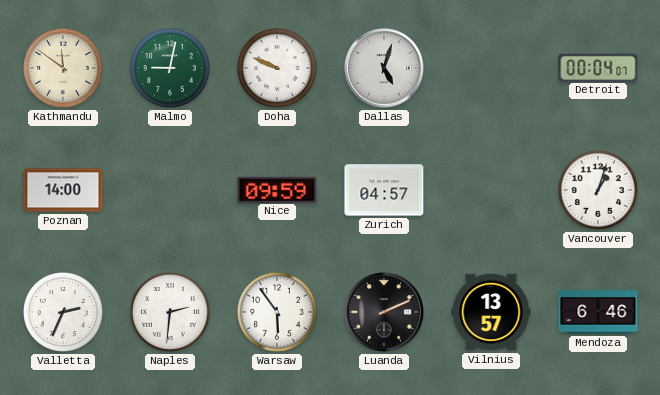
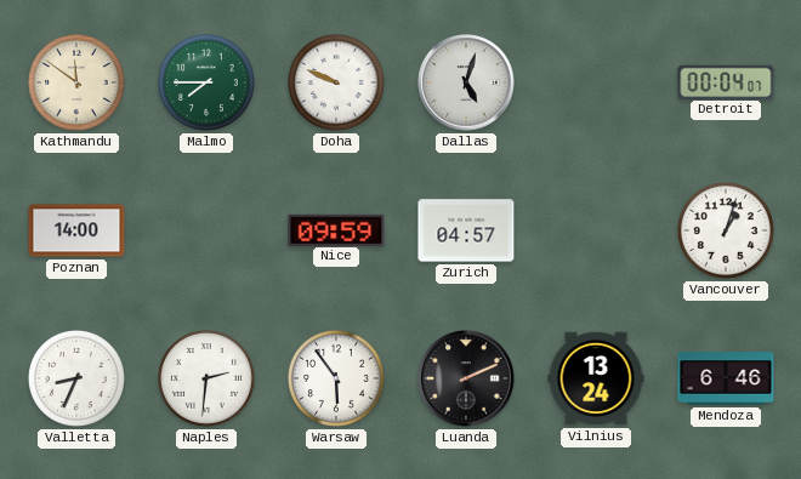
Malmo: 9:02 -> 7:45
Valletta: 2:34 -> 8:34
Vilnius: 13:57 -> 13:24
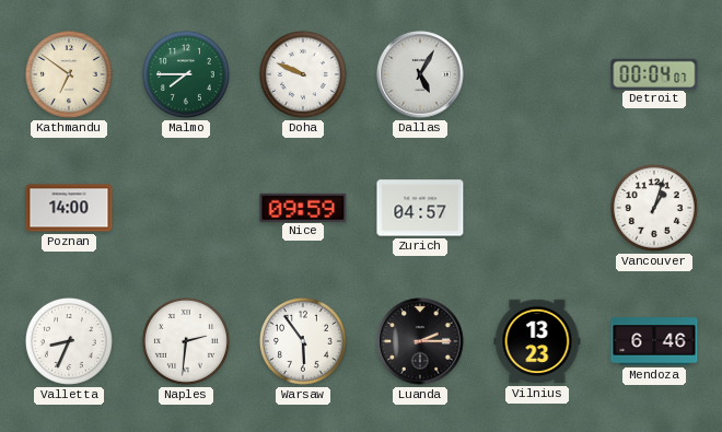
Kathmandu: 11:51 -> 6:51
Dallas: 5:03 -> 5:05
Luanda: 2:11 -> 2:15
Vilnius: 13:24 -> 13:23
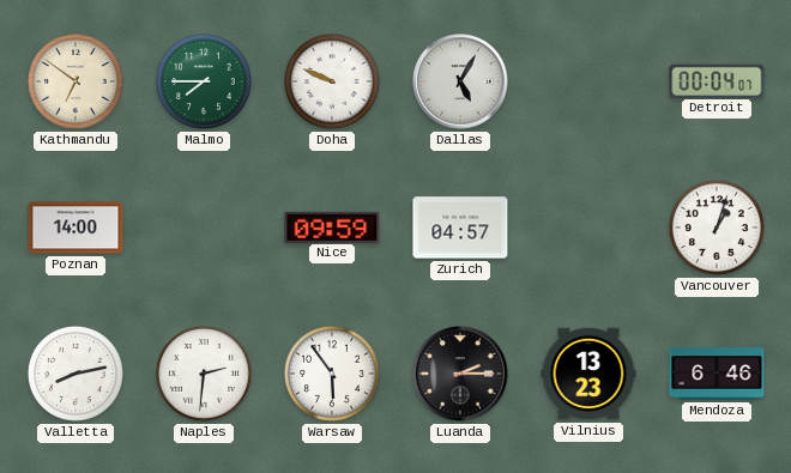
Valletta: 8:34 -> 8:13
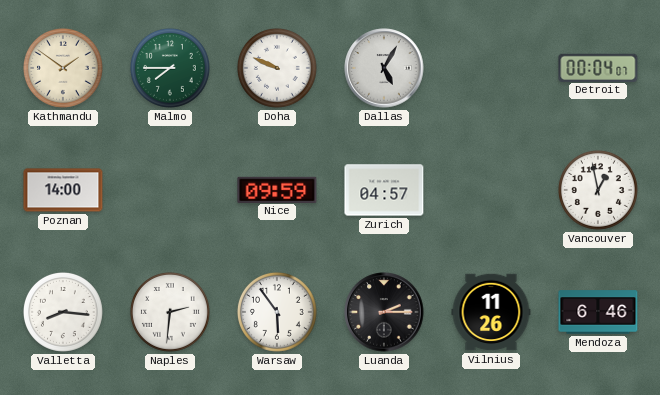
Kathmandu: 6:51 -> 1:51
Vancouver: 1:03 -> 12:58
Valletta: 8:13 -> 8:16
Vilnius: 13:23 -> 11:26
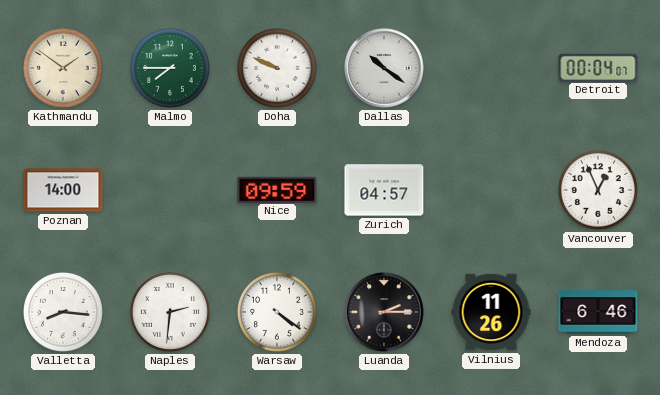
Dallas: 5:05 -> 10:21
Vancouver: 12:58 -> 12:56
Warsaw: 5:54 -> 4:21
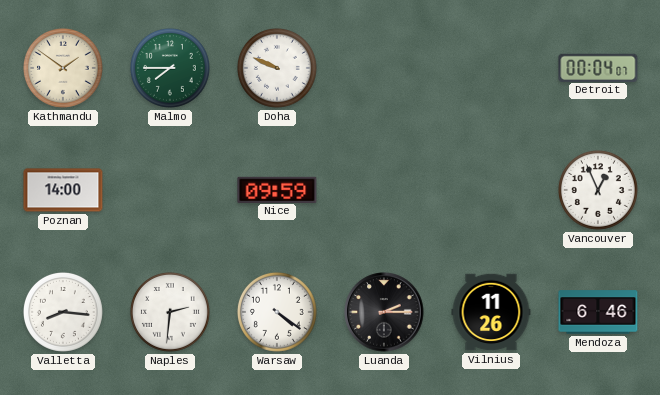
Dallas: 10:21 -> none
Zurich: 04:57 -> none
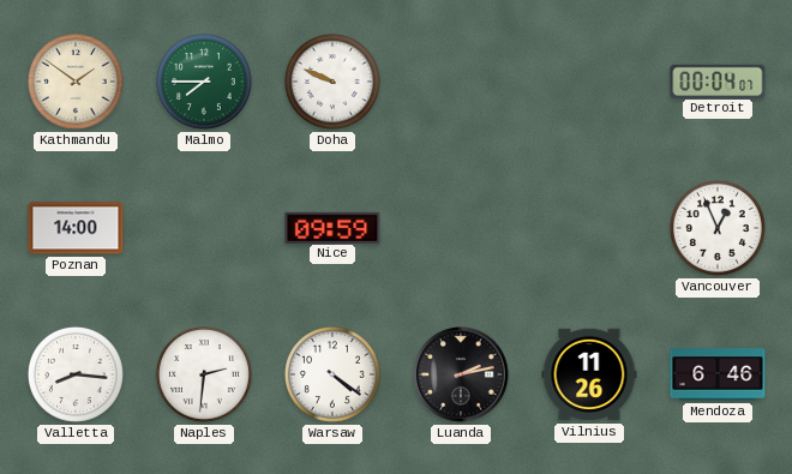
Luanda: 2:15 -> 2:13
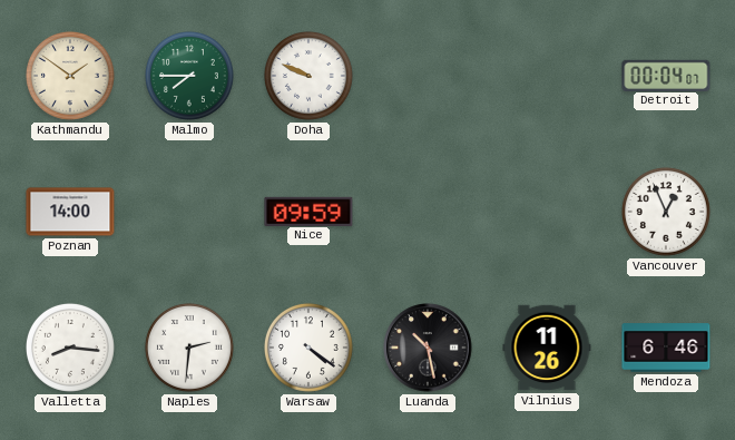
Luanda: 2:13 -> 10:28
